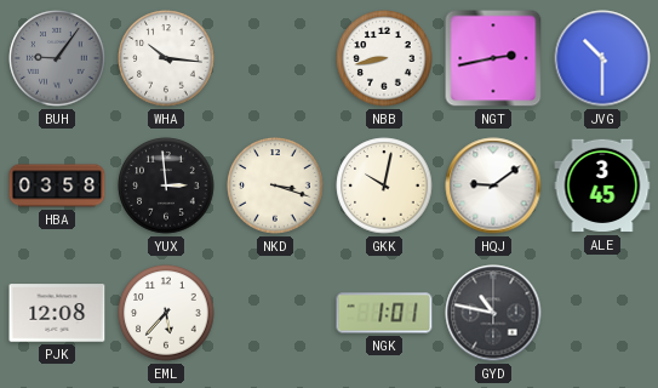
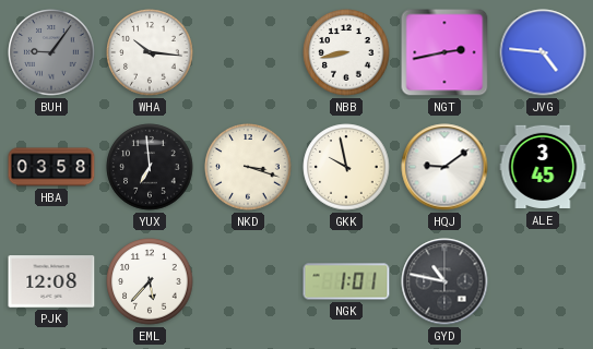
JVG: 10:30 -> 4:46
YUX: 2:59 -> 6:59
GKK: 10:02 -> 9:58
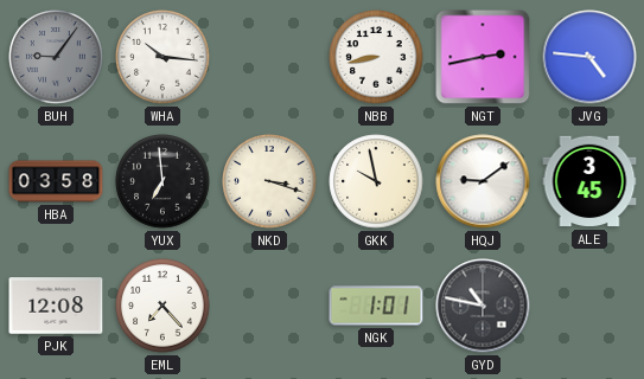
EML: 5:37 -> 7:23
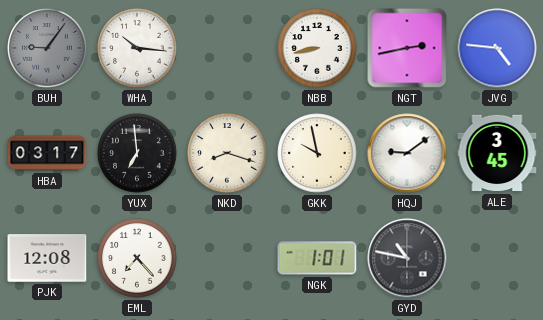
HBA: 03:58 -> 03:17
NKD: 3:18 -> 8:18
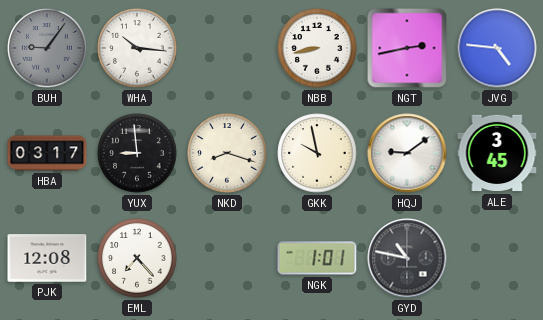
YUX: 6:59 -> 8:59
